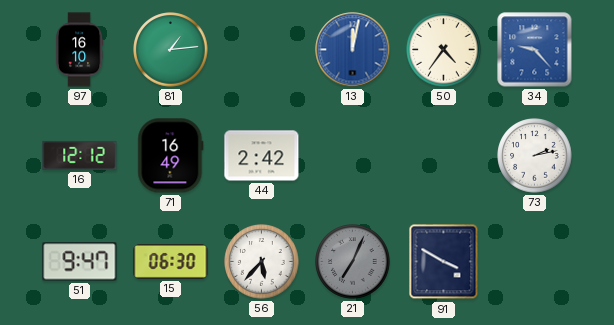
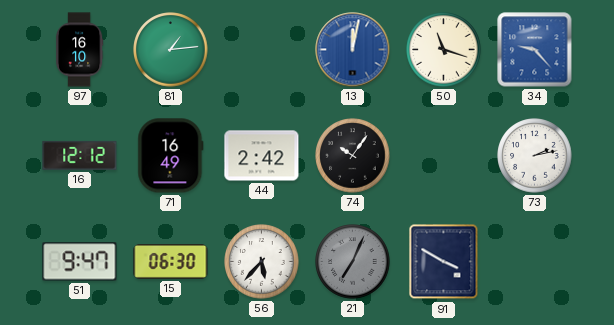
50: 4:36 -> 11:18
74: none -> 10:06
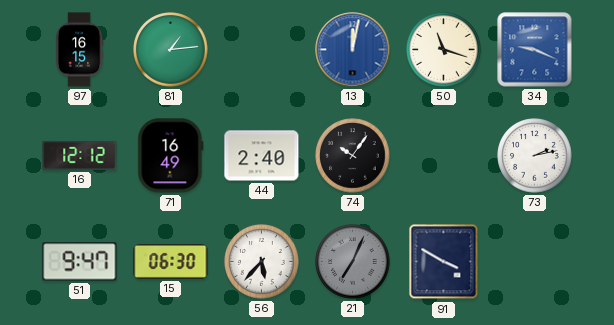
97: 16:10 -> 16:15
34: 9:23 -> 9:19
44: 2:42 -> 2:40
